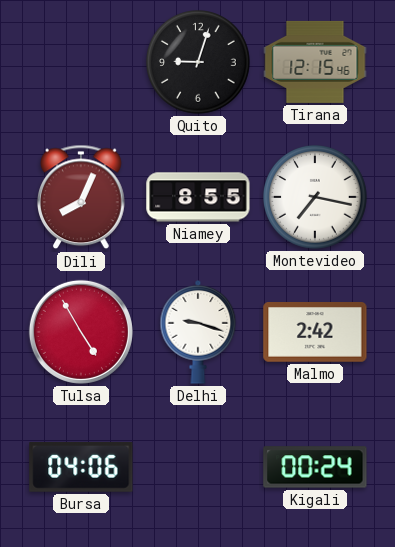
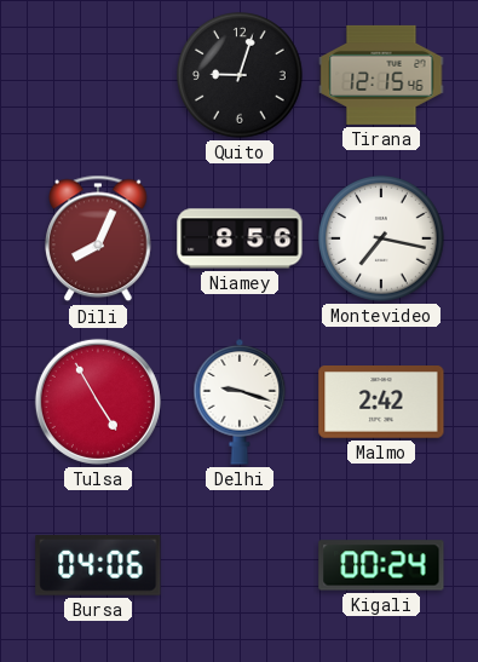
Niamey: 8:55 -> 8:56
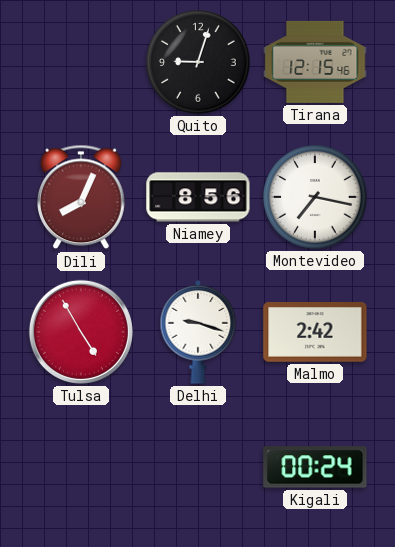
Bursa: 04:06 -> none
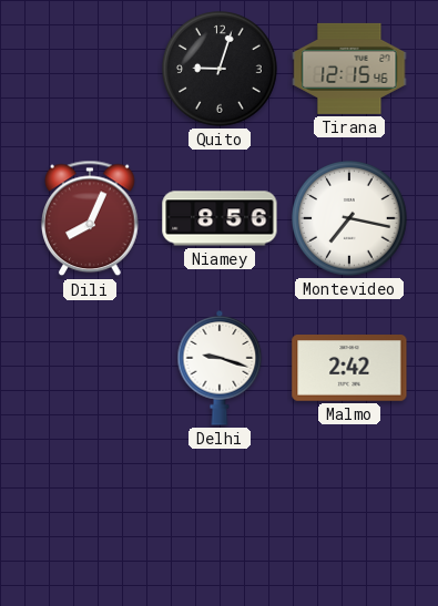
Tulsa: 4:55 -> none
Kigali: 00:24 -> none
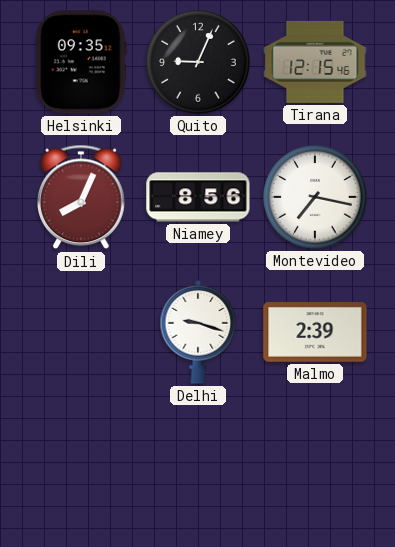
Helsinki: none -> 09:35
Quito: 9:03 -> 9:04
Malmo: 2:42 -> 2:39
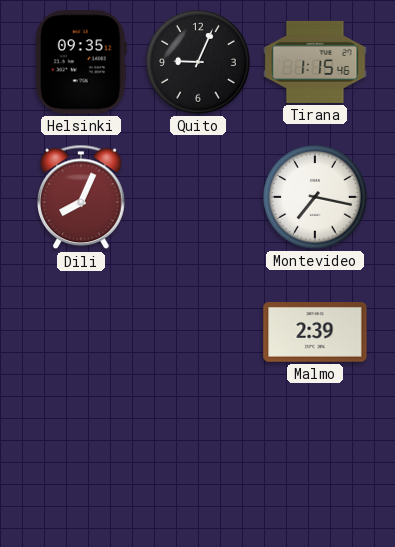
Tirana: 12:15 -> 1:15
Niamey: 8:56 -> none
Delhi: 9:18 -> none
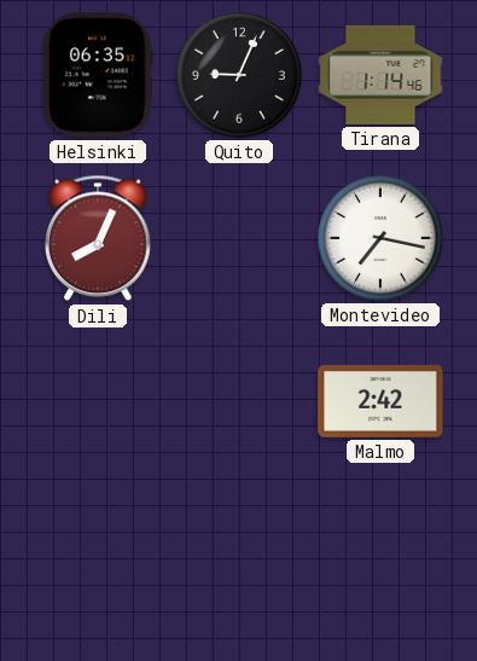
Helsinki: 09:35 -> 06:35
Tirana: 1:15 -> 1:14
Malmo: 2:39 -> 2:42
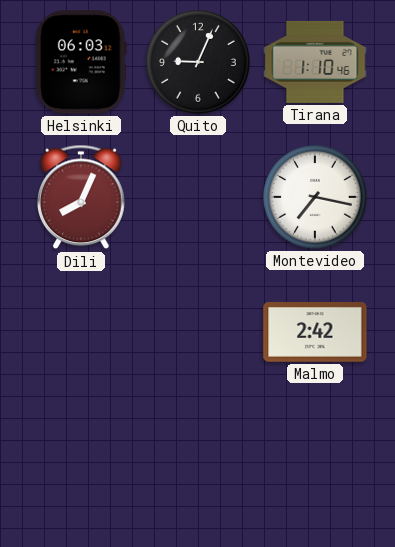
Helsinki: 06:35 -> 06:03
Tirana: 1:14 -> 1:10
